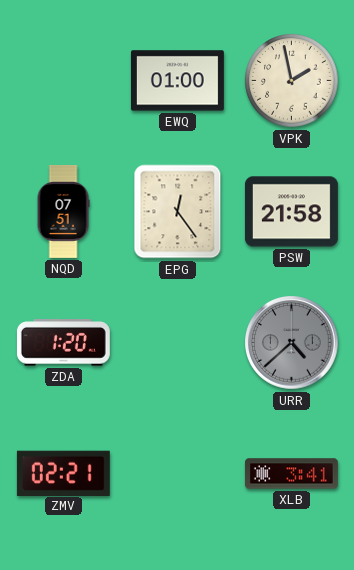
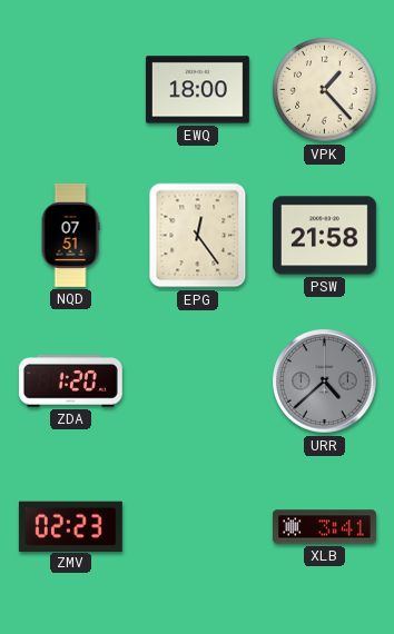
EWQ: 01:00 -> 18:00
VPK: 1:58 -> 1:23
ZMV: 02:21 -> 02:23
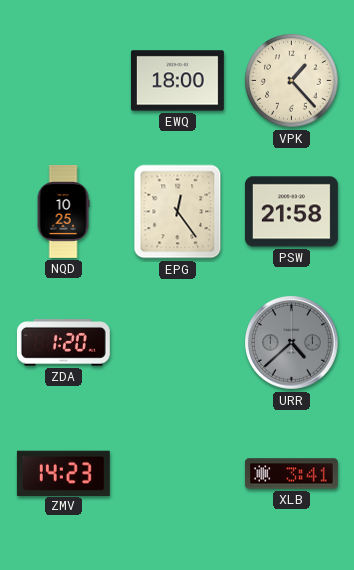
NQD: 07:51 -> 10:25
ZMV: 02:23 -> 14:23
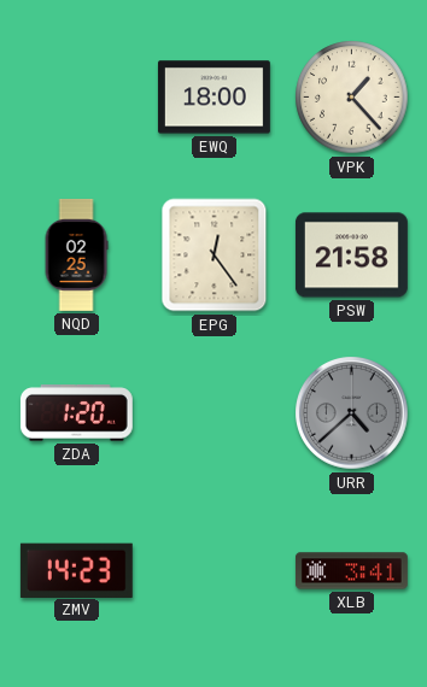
NQD: 10:25 -> 02:25
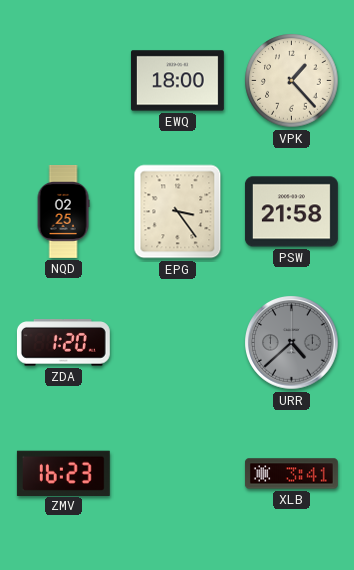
EPG: 12:24 -> 3:24
ZMV: 14:23 -> 16:23
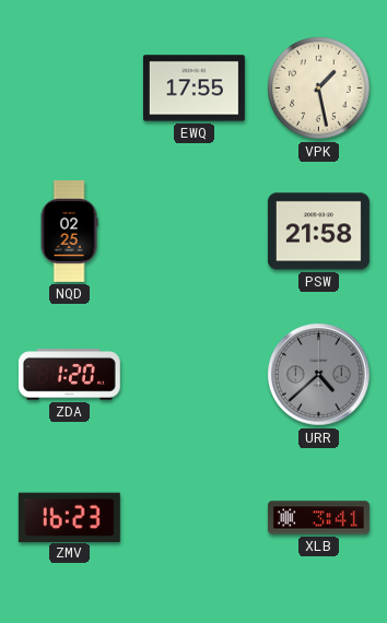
EWQ: 18:00 -> 17:55
VPK: 1:23 -> 1:28
EPG: 3:24 -> none
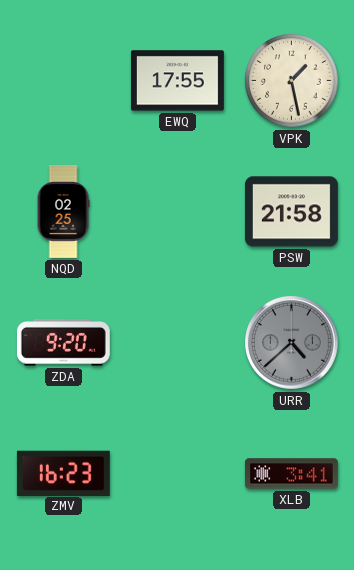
ZDA: 1:20 -> 9:20
